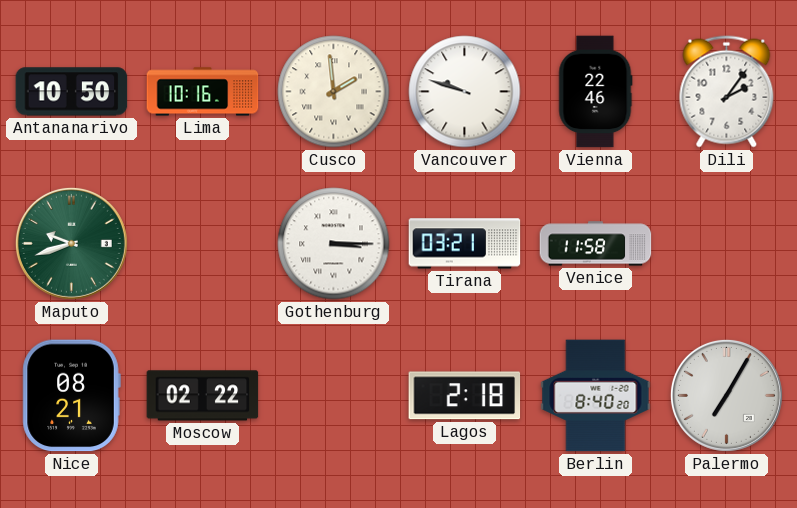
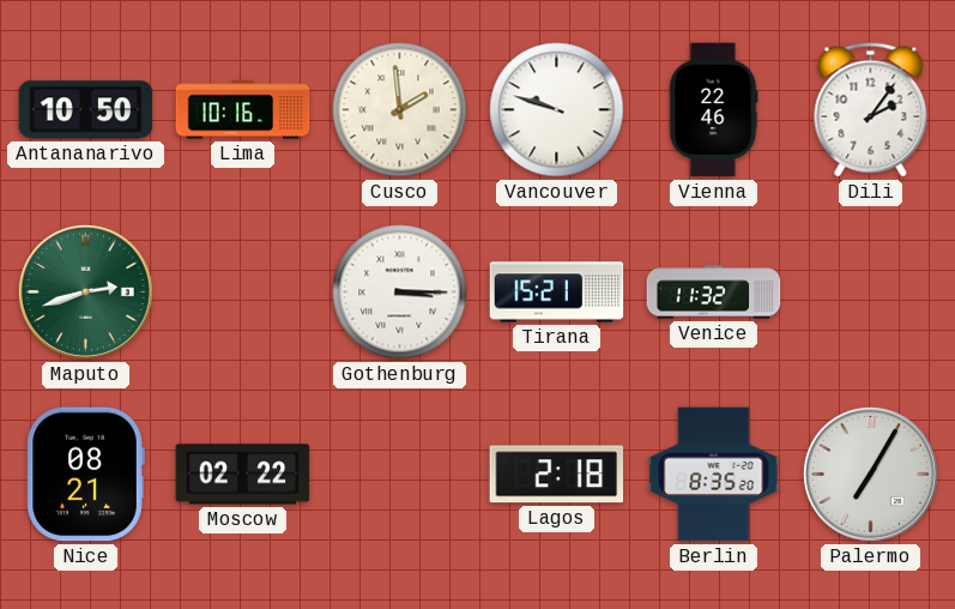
Maputo: 9:42 -> 2:42
Tirana: 03:21 -> 15:21
Venice: 11:58 -> 11:32
Berlin: 8:40 -> 8:35
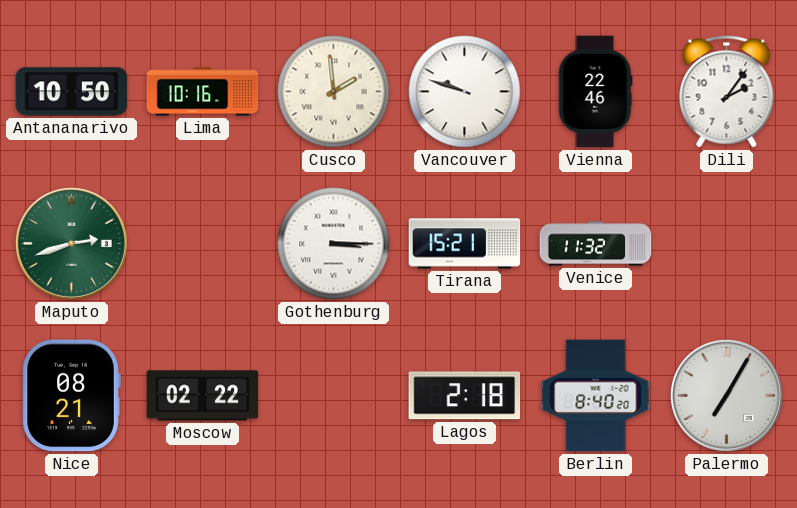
Berlin: 8:35 -> 8:40
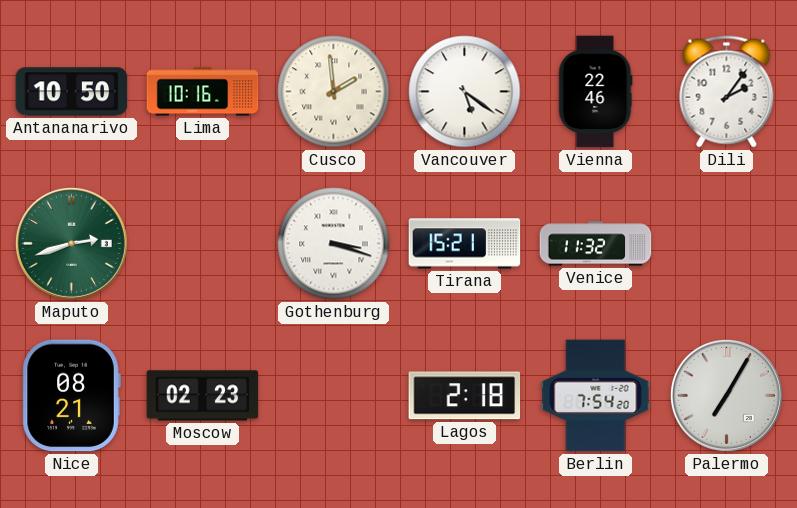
Vancouver: 9:48 -> 5:21
Gothenburg: 3:15 -> 3:18
Moscow: 02:22 -> 02:23
Berlin: 8:40 -> 7:54
